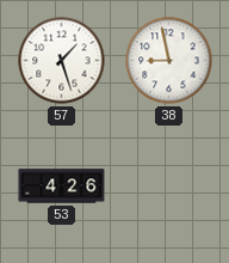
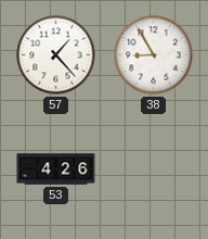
57: 1:27 -> 1:23
38: 8:58 -> 8:55
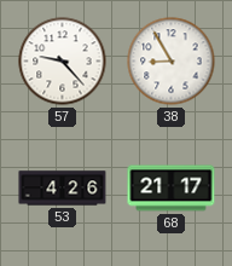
57: 1:23 -> 9:23
68: none -> 21:17
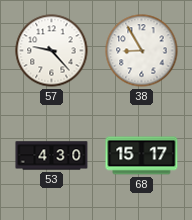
53: 4:26 -> 4:30
68: 21:17 -> 15:17
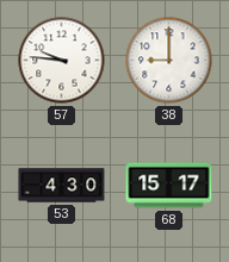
57: 9:23 -> 9:46
38: 8:55 -> 9:00
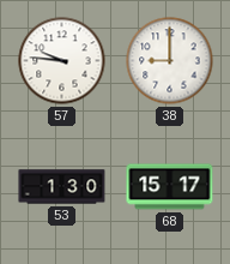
53: 4:30 -> 1:30
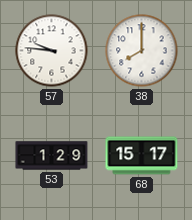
38: 9:00 -> 8:00
53: 1:30 -> 1:29
